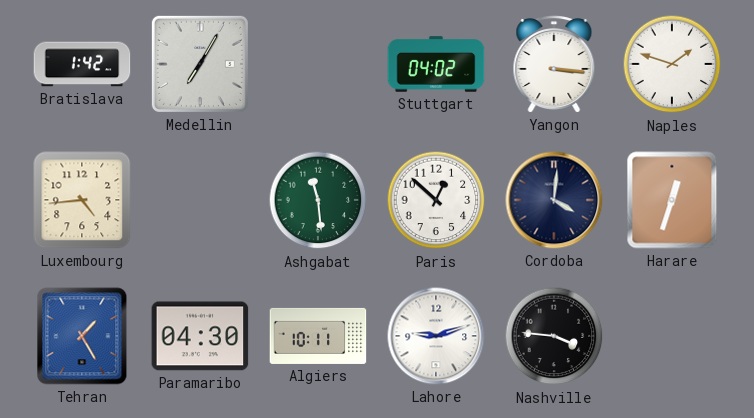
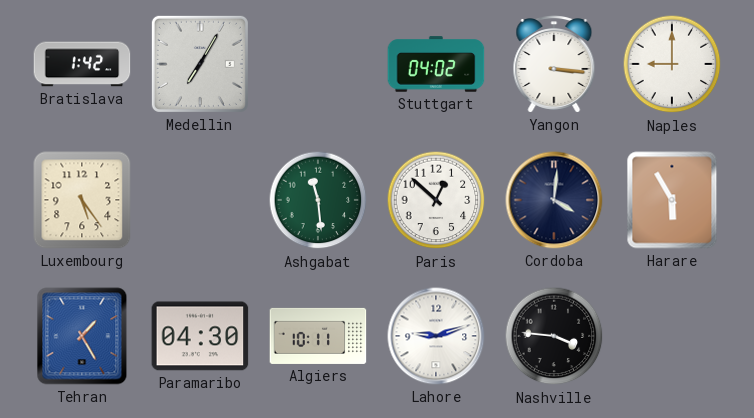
Naples: 1:48 -> 9:00
Luxembourg: 4:44 -> 5:24
Harare: 12:33 -> 5:55
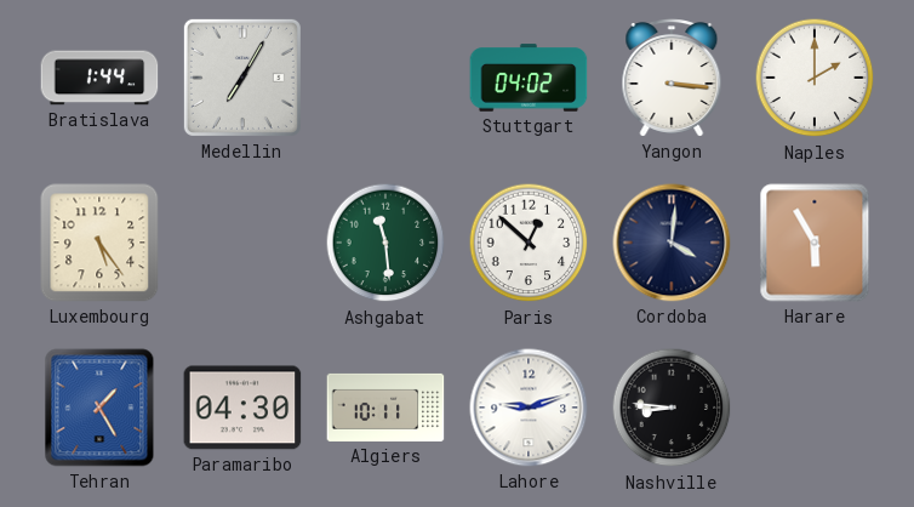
Bratislava: 1:42 -> 1:44
Naples: 9:00 -> 2:00
Nashville: 3:46 -> 8:46
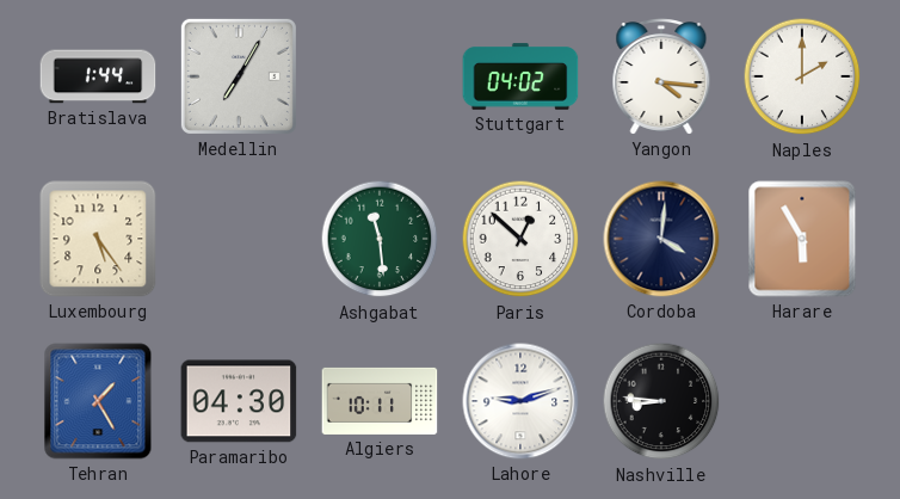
Yangon: 3:16 -> 4:16
